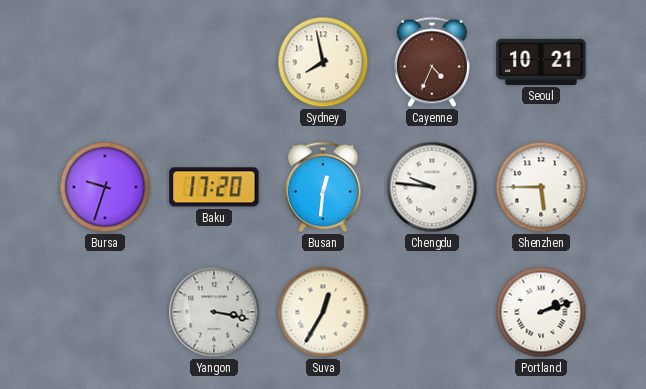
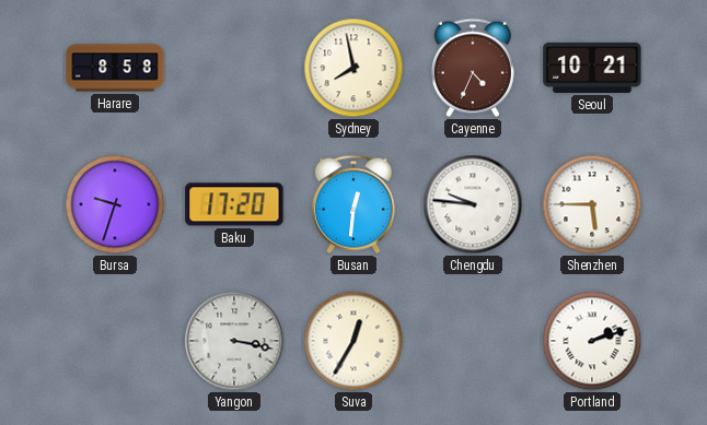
Harare: none -> 8:58
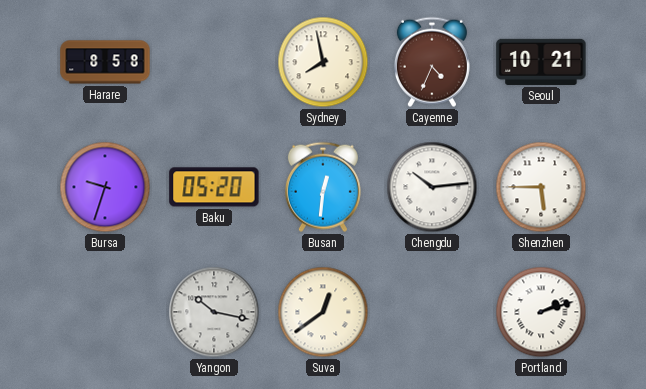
Baku: 17:20 -> 05:20
Chengdu: 9:46 -> 10:14
Yangon: 3:17 -> 10:17
Suva: 12:35 -> 12:39
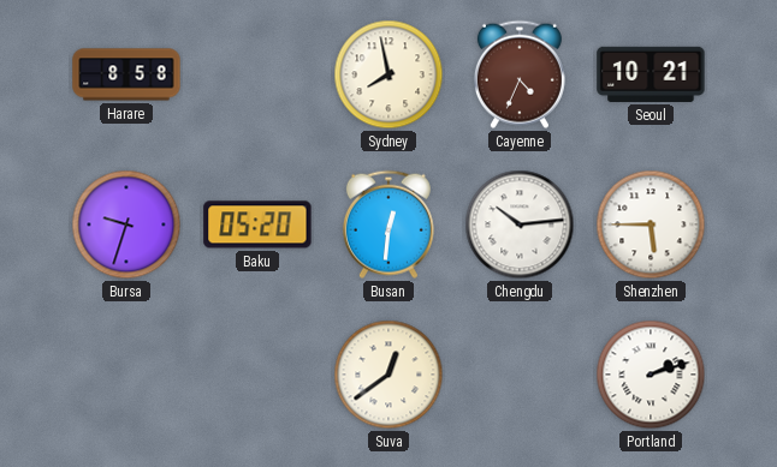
Yangon: 10:17 -> none
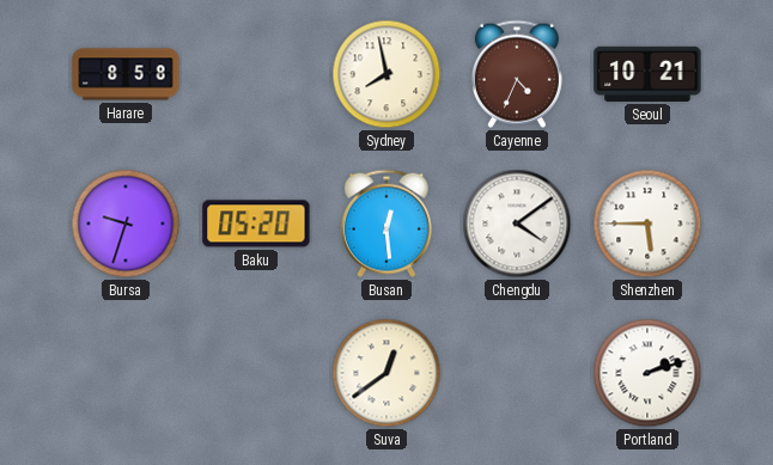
Busan: 12:31 -> 12:29
Chengdu: 10:14 -> 4:09
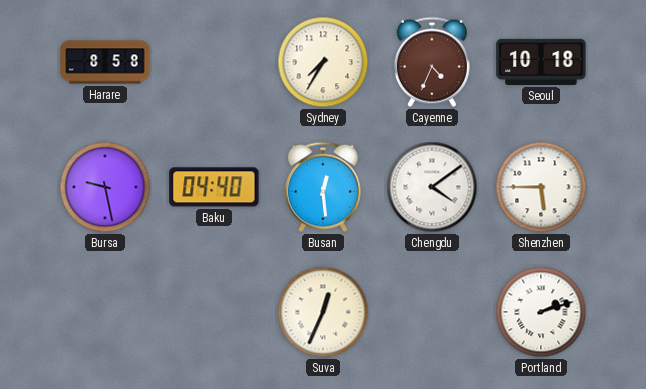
Sydney: 7:58 -> 7:35
Seoul: 10:21 -> 10:18
Bursa: 9:33 -> 9:28
Baku: 05:20 -> 04:40
Suva: 12:39 -> 12:34
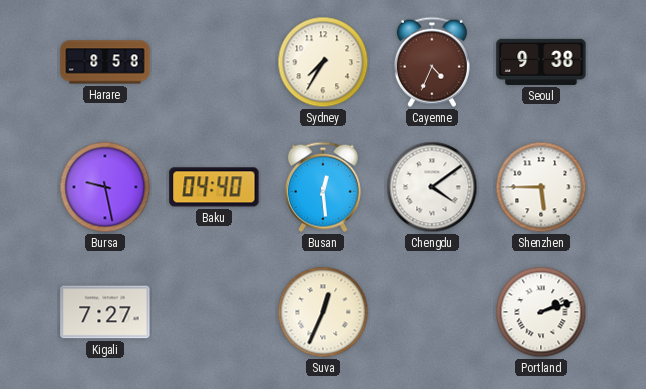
Seoul: 10:18 -> 9:38
Kigali: none -> 7:27
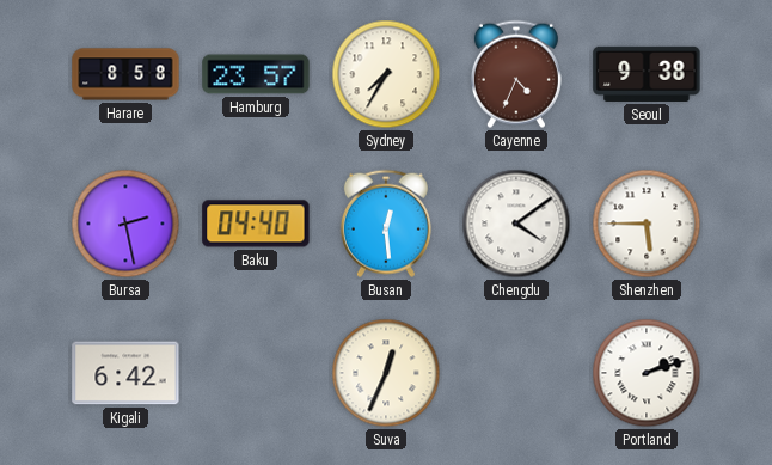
Hamburg: none -> 23:57
Bursa: 9:28 -> 2:28
Kigali: 7:27 -> 6:42
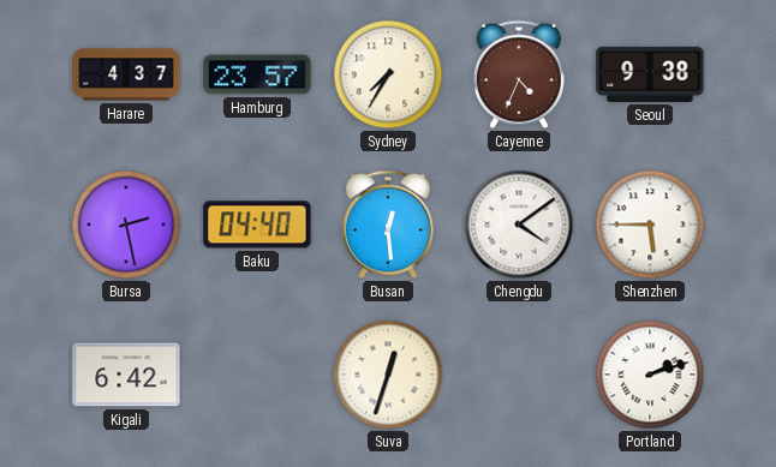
Harare: 8:58 -> 4:37
Suva: 12:34 -> 12:33
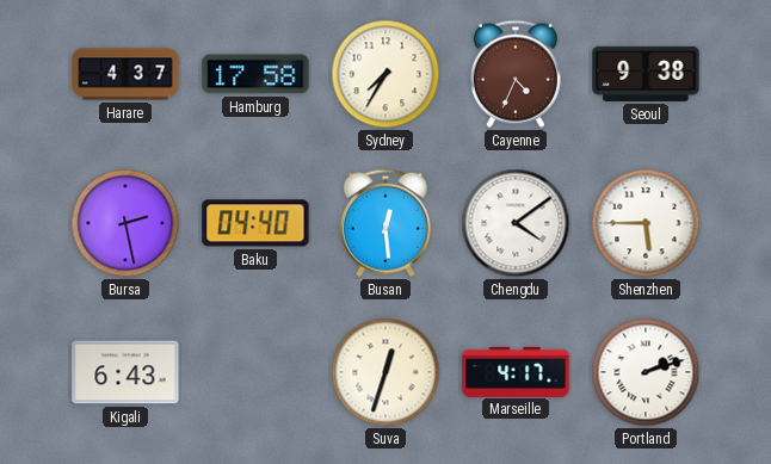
Hamburg: 23:57 -> 17:58
Kigali: 6:42 -> 6:43
Marseille: none -> 4:17
